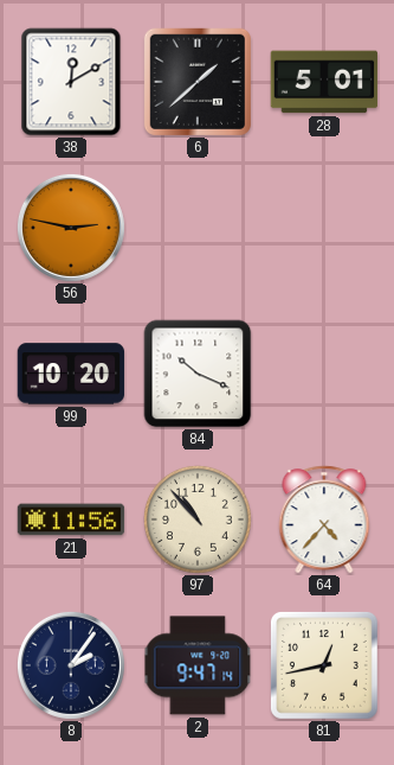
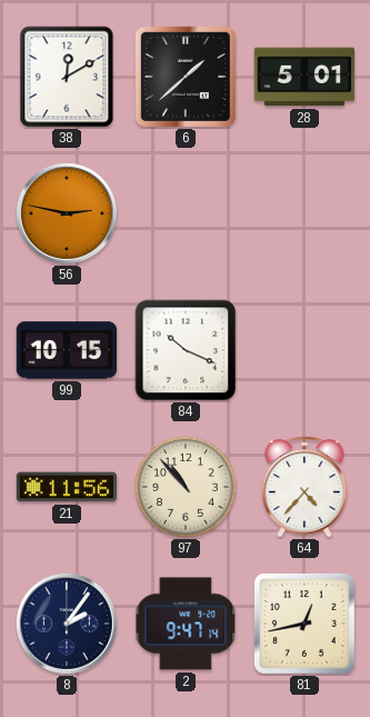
99: 10:20 -> 10:15
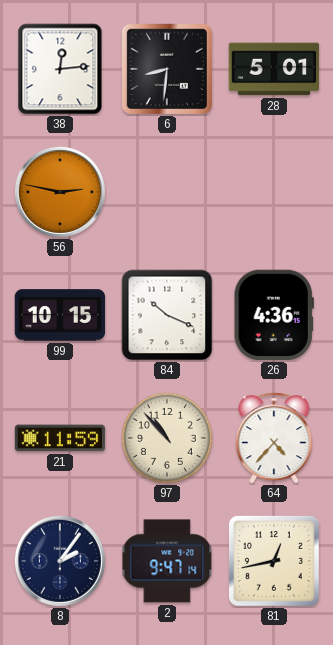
38: 12:10 -> 12:14
6: 1:38 -> 8:31
26: none -> 4:36
21: 11:56 -> 11:59
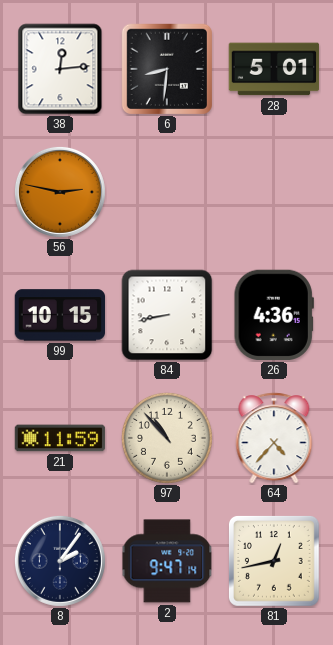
84: 10:19 -> 8:43
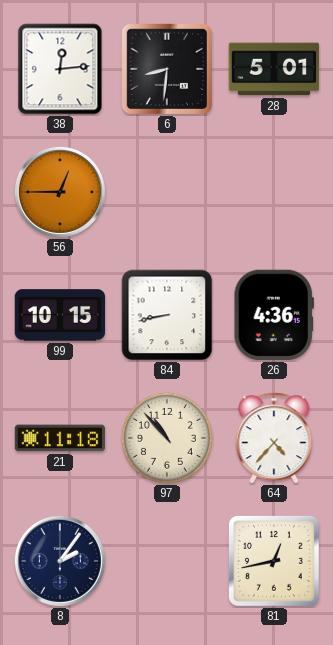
56: 2:47 -> 12:45
21: 11:59 -> 11:18
2: 9:47 -> none
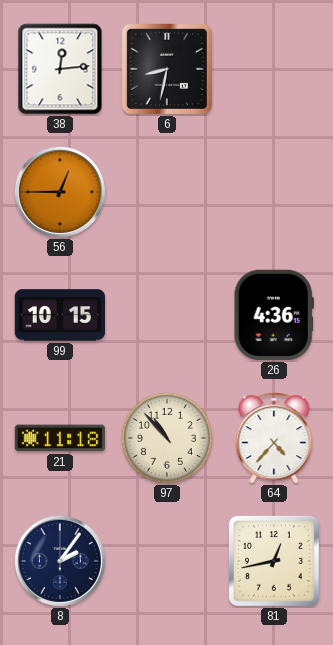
6: 8:31 -> 8:32
28: 5:01 -> none
84: 8:43 -> none
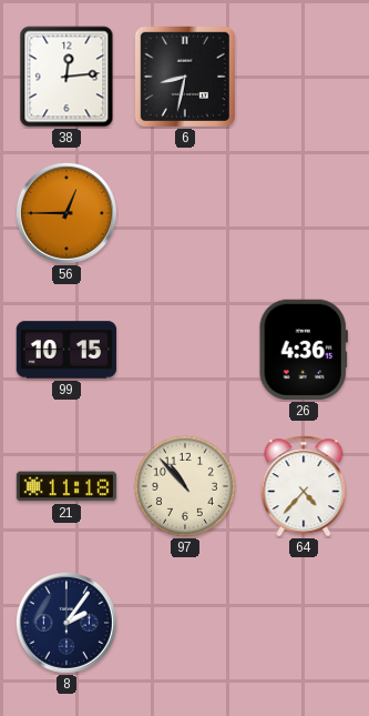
81: 12:43 -> none
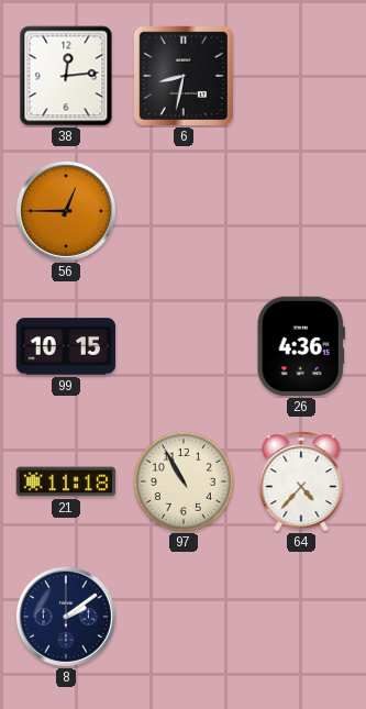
97: 10:53 -> 10:55
8: 2:06 -> 2:09
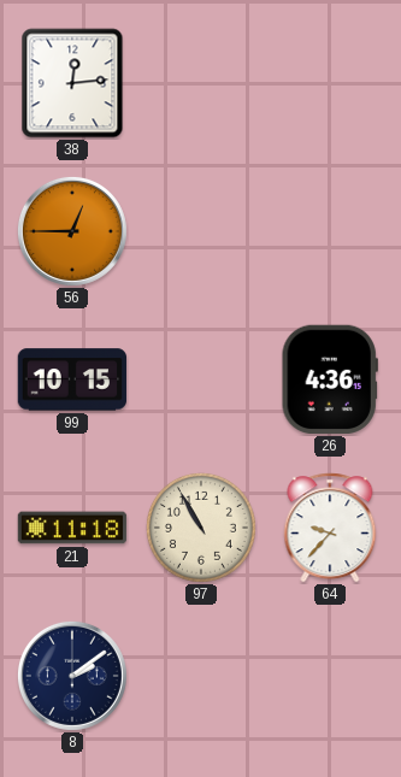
6: 8:32 -> none
64: 4:37 -> 9:37
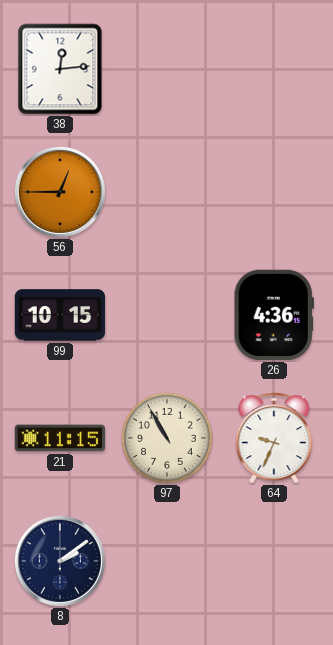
21: 11:18 -> 11:15
64: 9:37 -> 9:34
